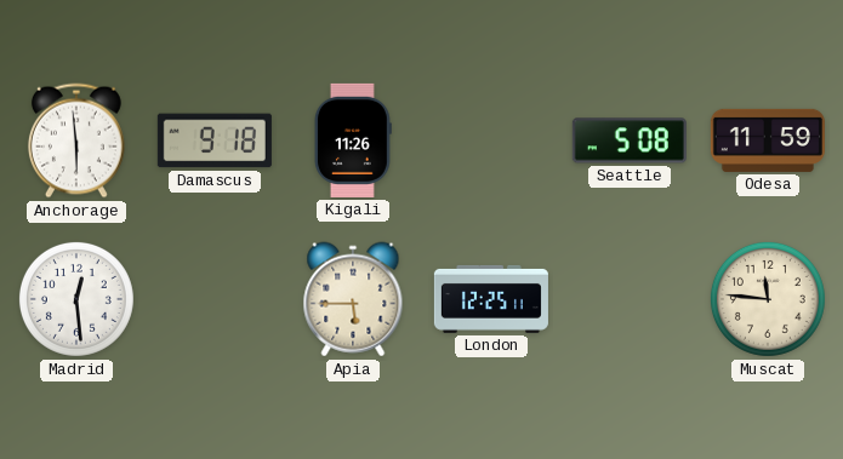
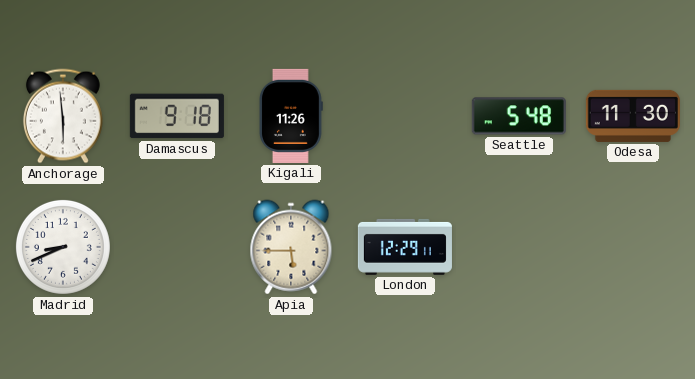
Seattle: 5:08 -> 5:48
Odesa: 11:59 -> 11:30
Madrid: 12:29 -> 8:41
London: 12:25 -> 12:29
Muscat: 11:46 -> none
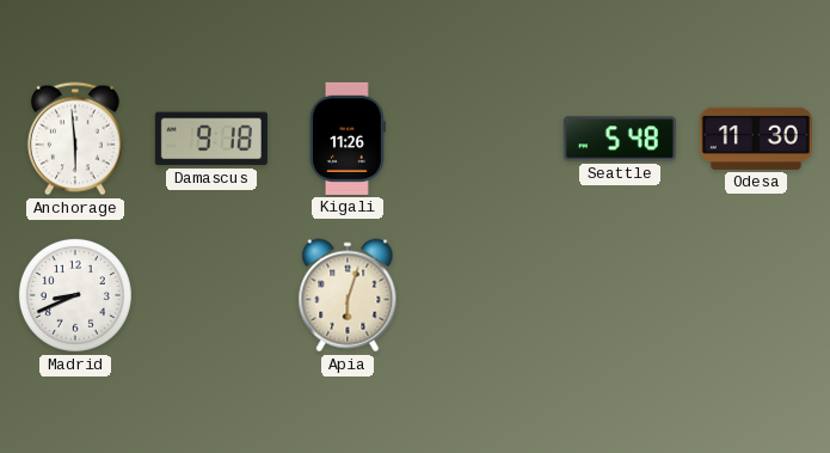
Apia: 5:45 -> 6:03
London: 12:29 -> none
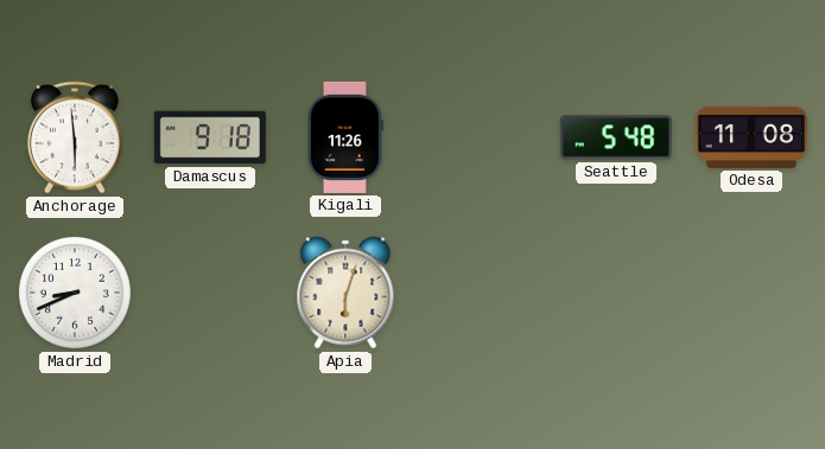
Odesa: 11:30 -> 11:08
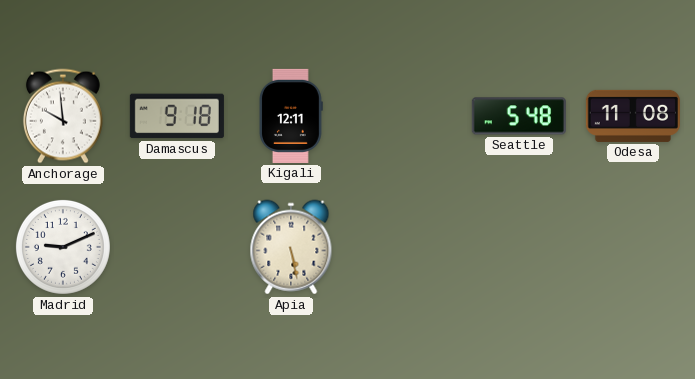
Anchorage: 5:59 -> 9:59
Kigali: 11:26 -> 12:11
Madrid: 8:41 -> 9:11
Apia: 6:03 -> 5:28
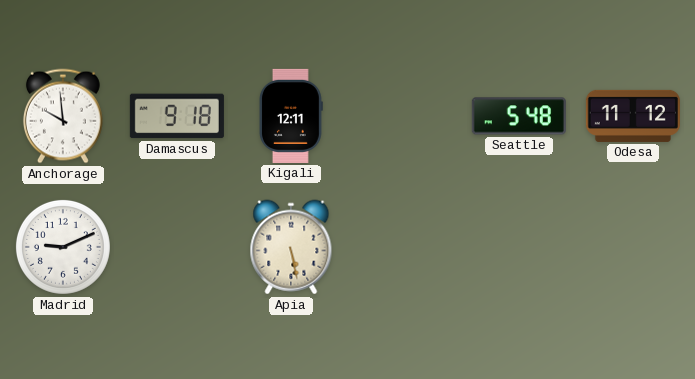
Odesa: 11:08 -> 11:12
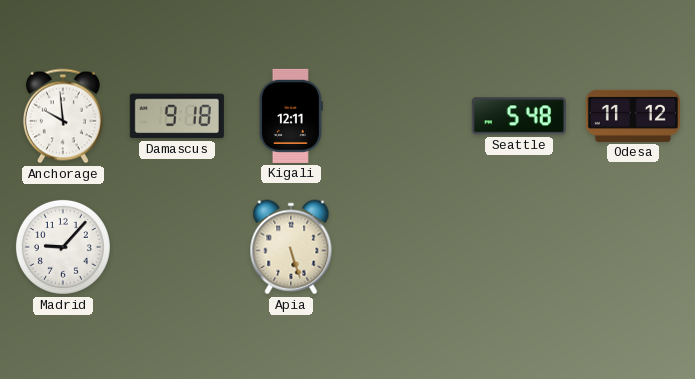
Madrid: 9:11 -> 9:07
Apia: 5:28 -> 5:27
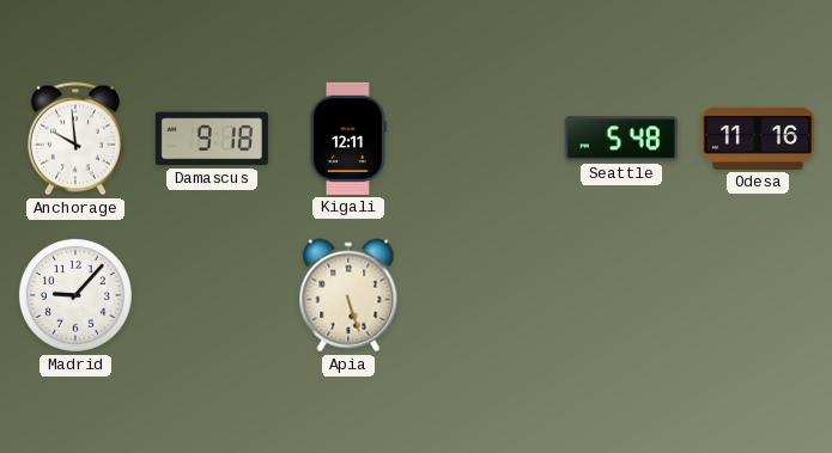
Odesa: 11:12 -> 11:16
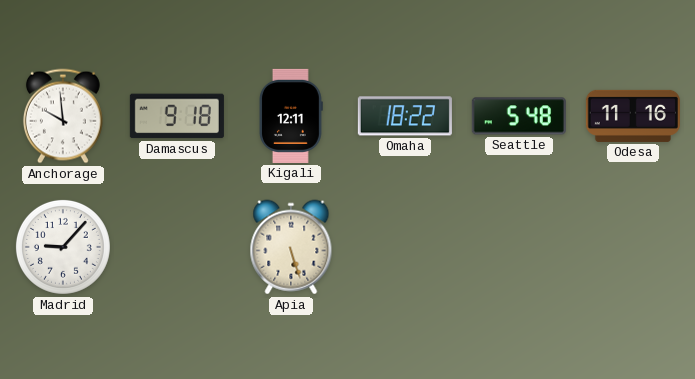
Omaha: none -> 18:22
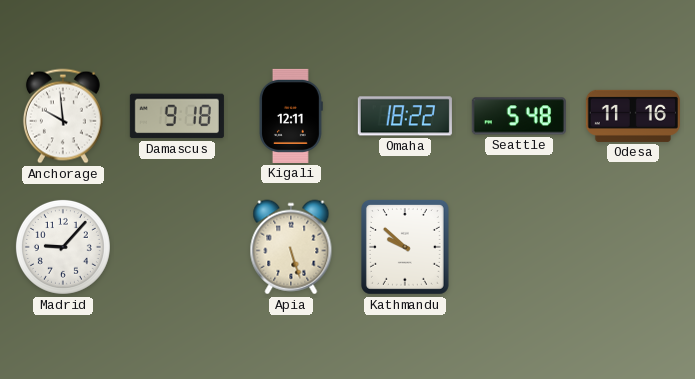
Kathmandu: none -> 9:52
